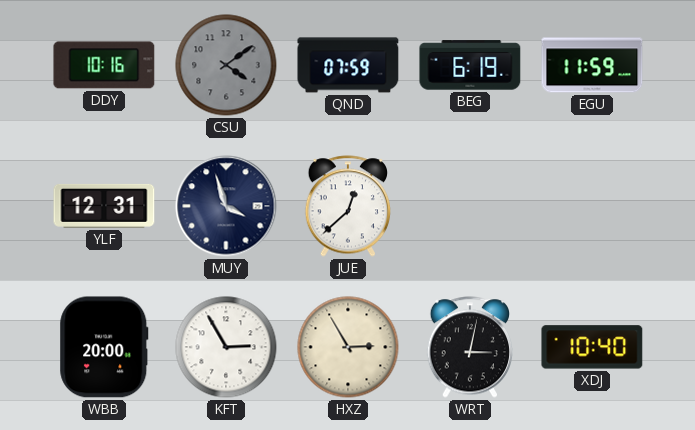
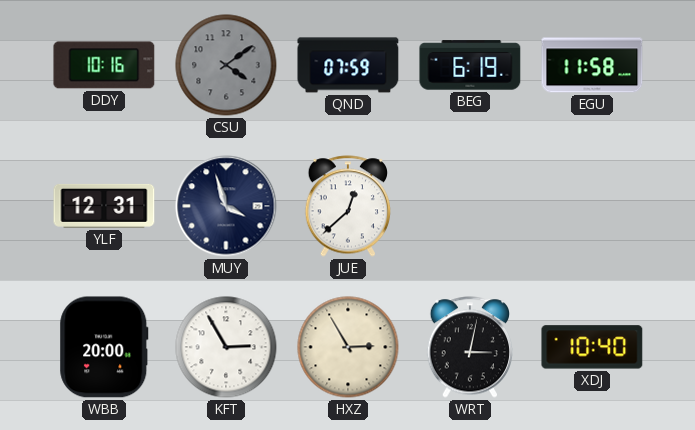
EGU: 11:59 -> 11:58
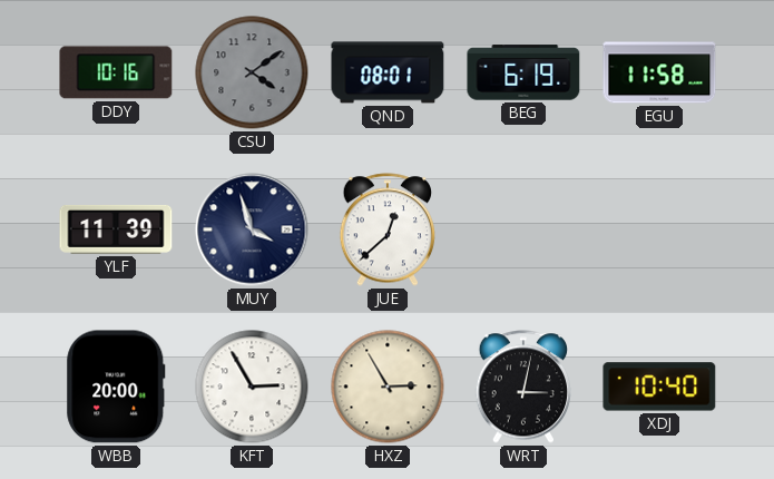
QND: 07:59 -> 08:01
YLF: 12:31 -> 11:39
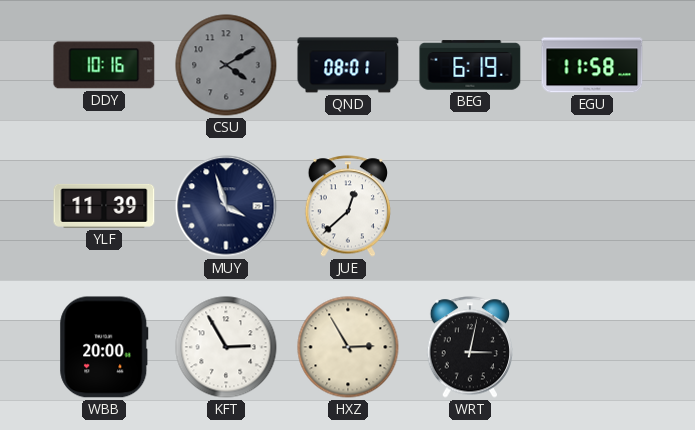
CSU: 4:09 -> 4:10
XDJ: 10:40 -> none
